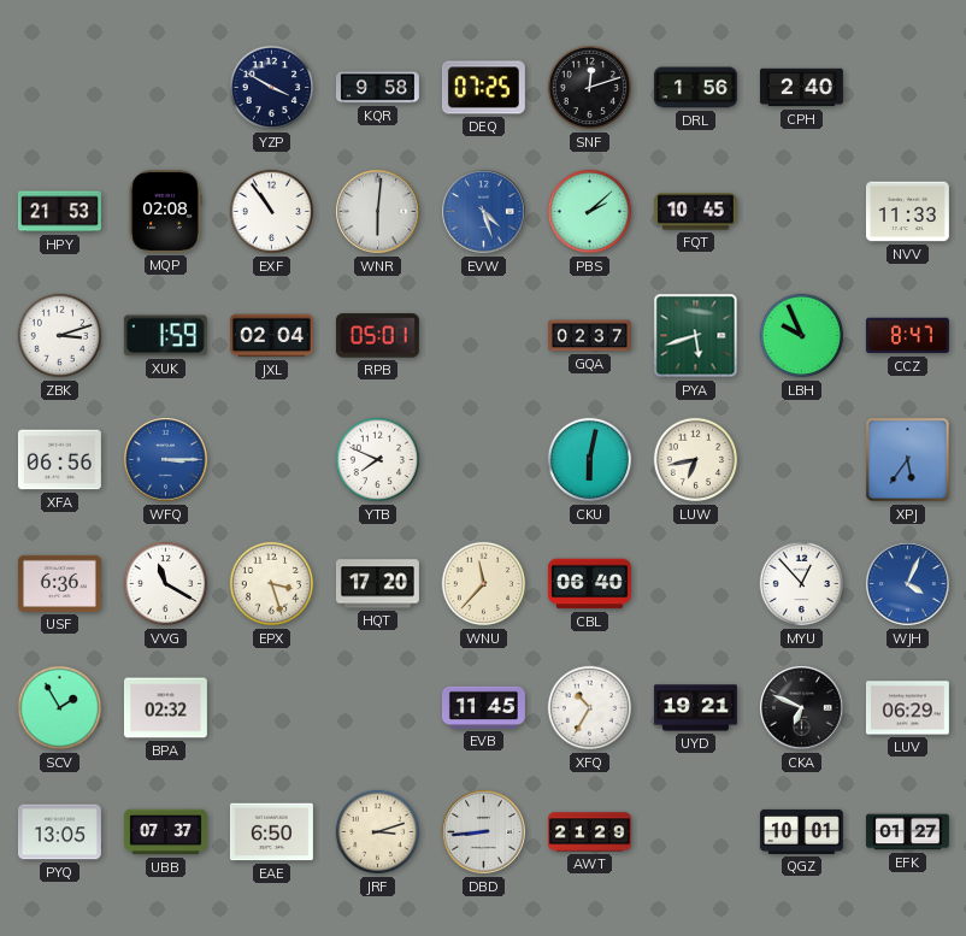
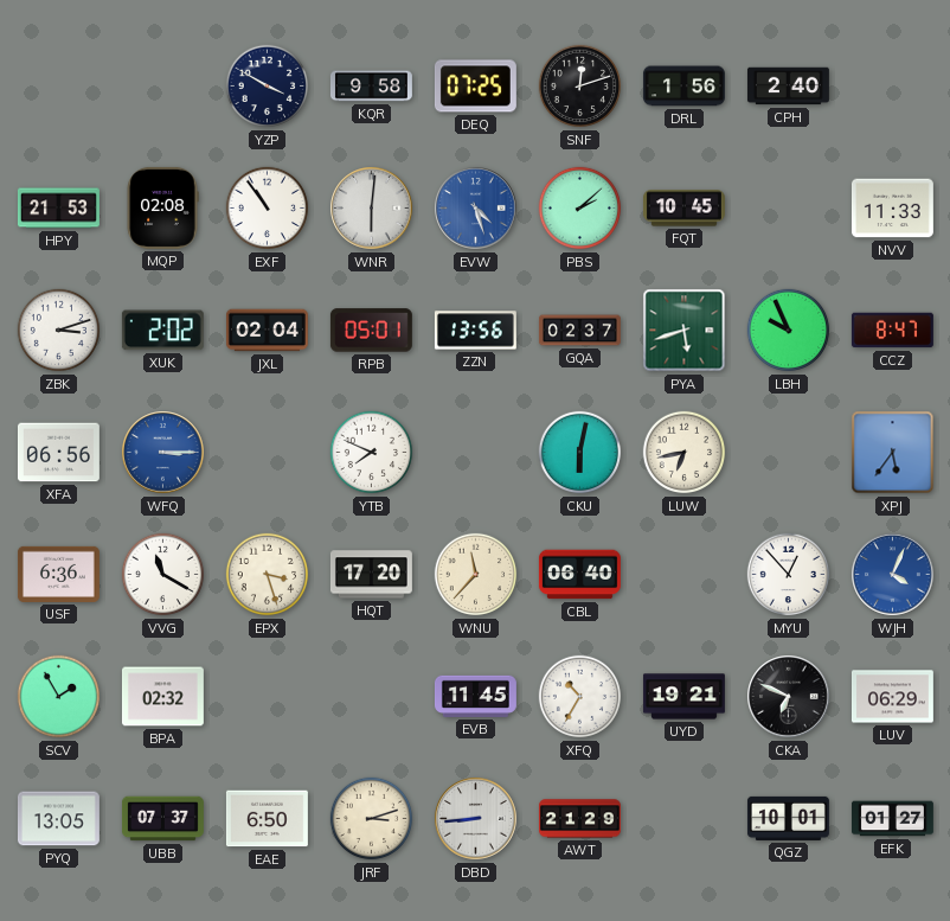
XUK: 1:59 -> 2:02
ZZN: none -> 13:56
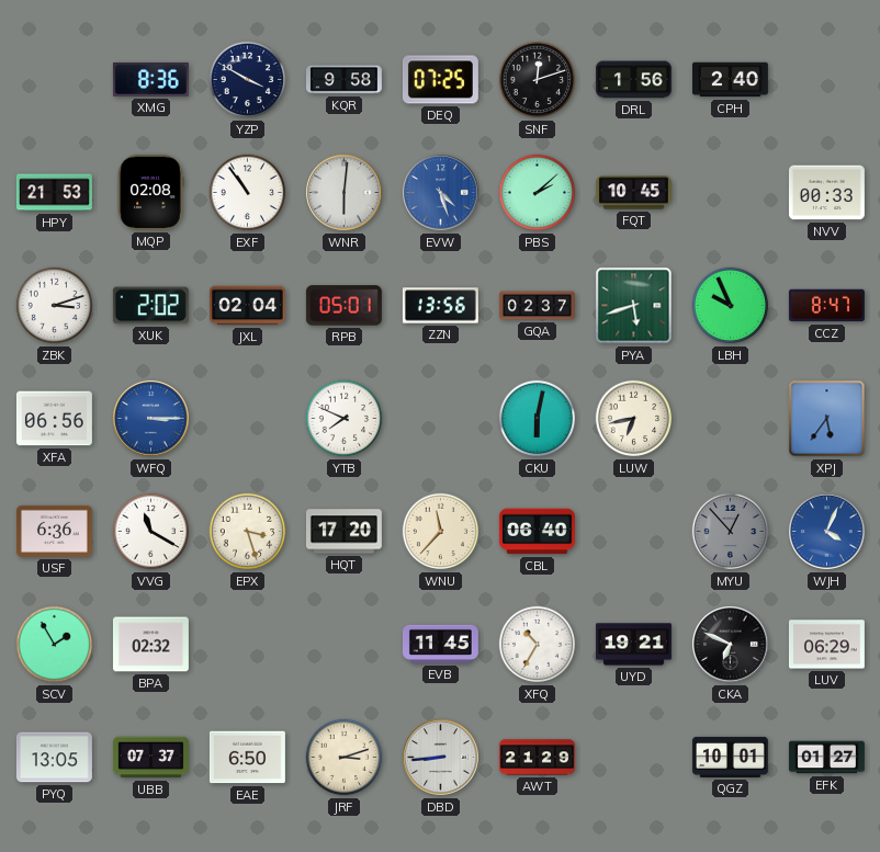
XMG: none -> 8:36
NVV: 11:33 -> 00:33
MYU dial: white -> grey
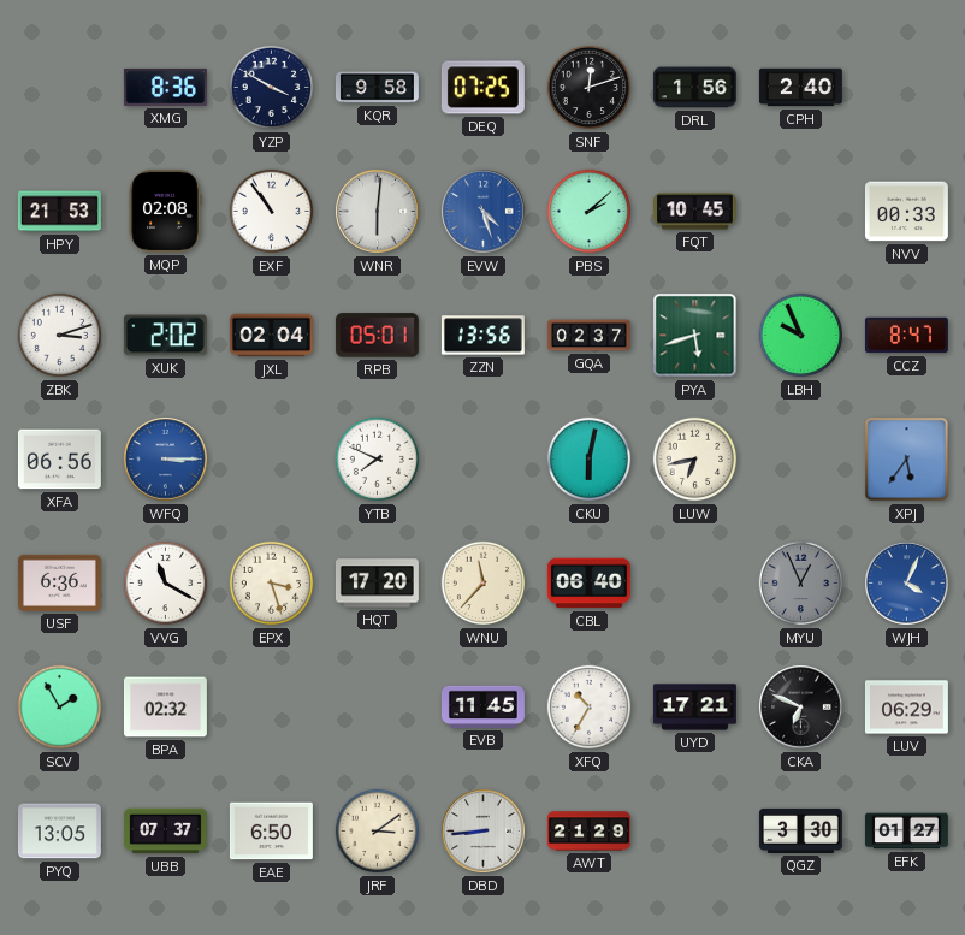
MYU: 12:53 -> 12:56
UYD: 19:21 -> 17:21
JRF: 3:12 -> 3:09
QGZ: 10:01 -> 3:30
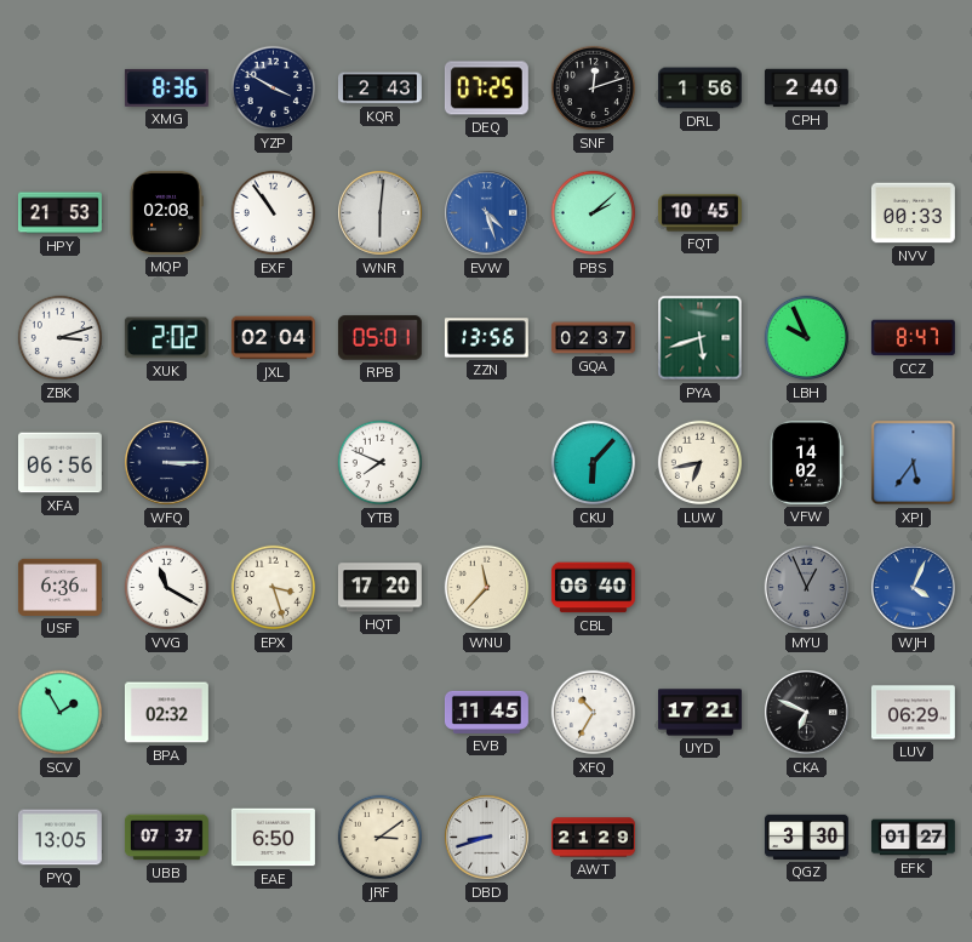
KQR: 9:58 -> 2:43
WFQ dial: blue -> navy
CKU: 6:02 -> 6:07
VFW: none -> 14:02
DBD: 8:44 -> 8:42
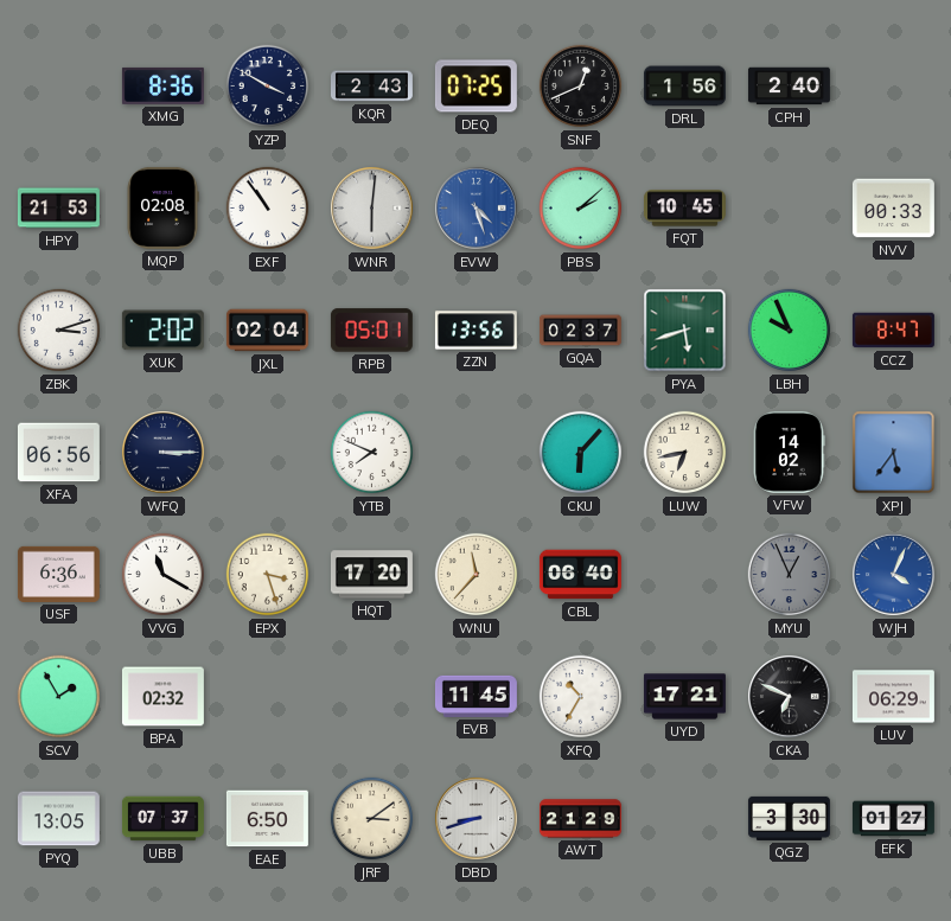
SNF: 12:12 -> 12:41
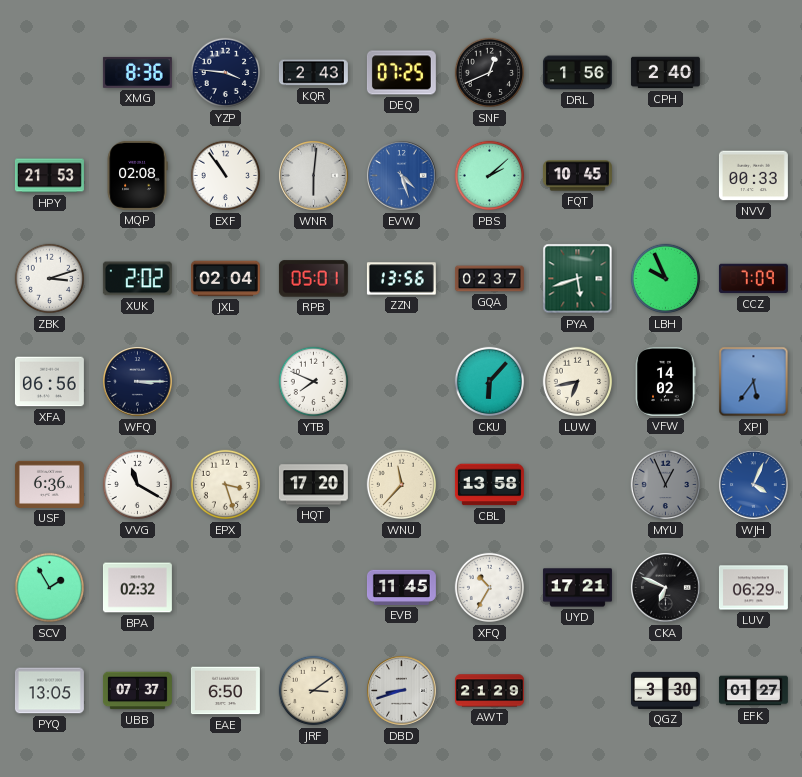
YZP: 3:50 -> 3:46
CCZ: 8:47 -> 7:09
CBL: 06:40 -> 13:58
